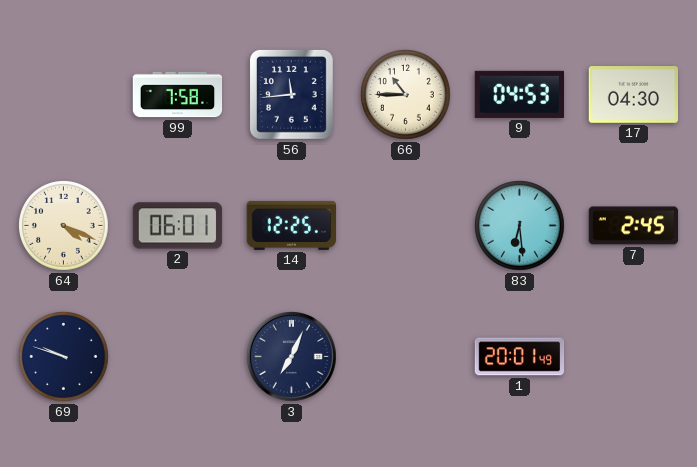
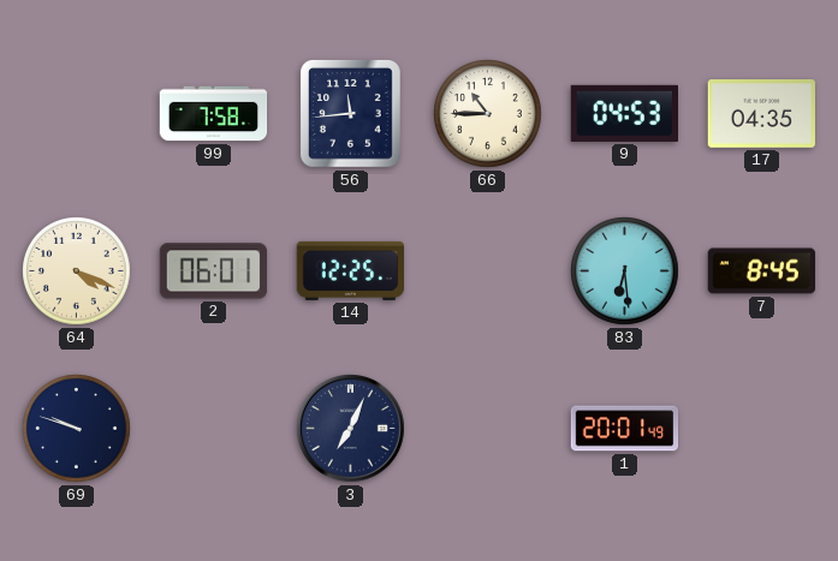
17: 04:30 -> 04:35
7: 2:45 -> 8:45
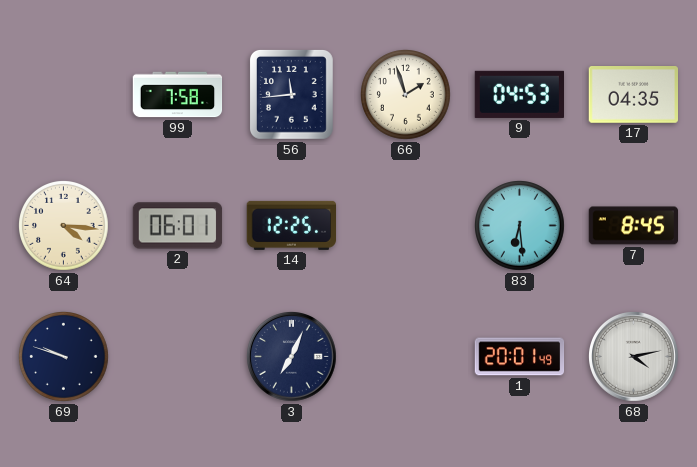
66: 10:45 -> 1:57
64: 4:19 -> 4:16
68: none -> 4:13
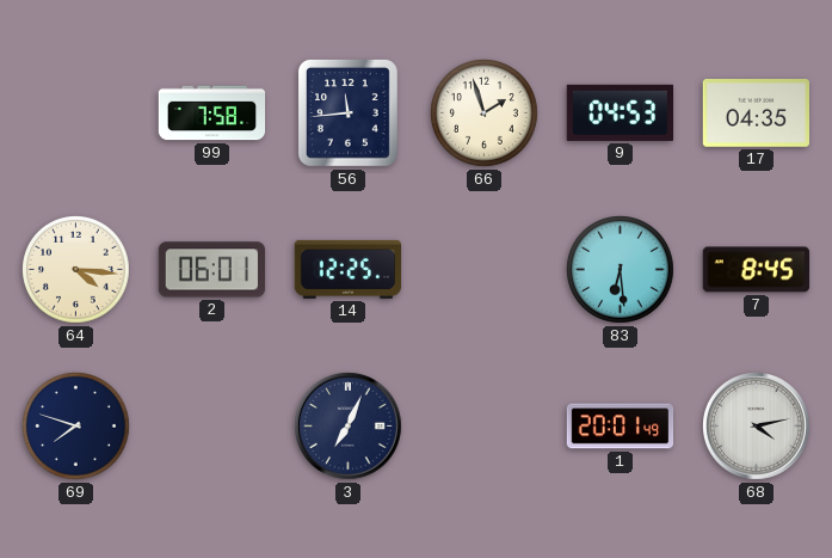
69: 9:48 -> 7:48
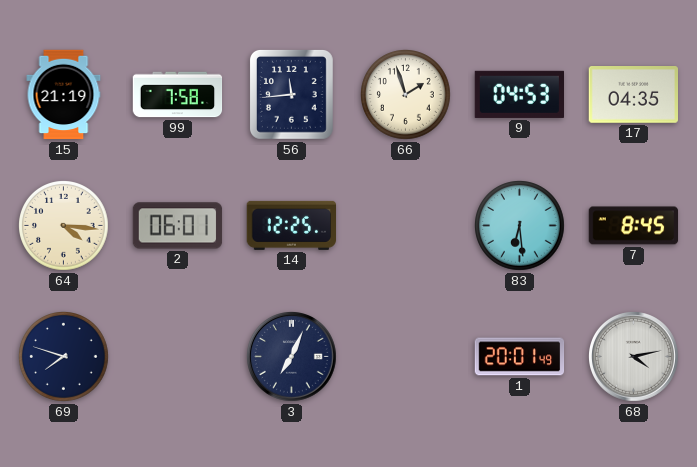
15: none -> 21:19
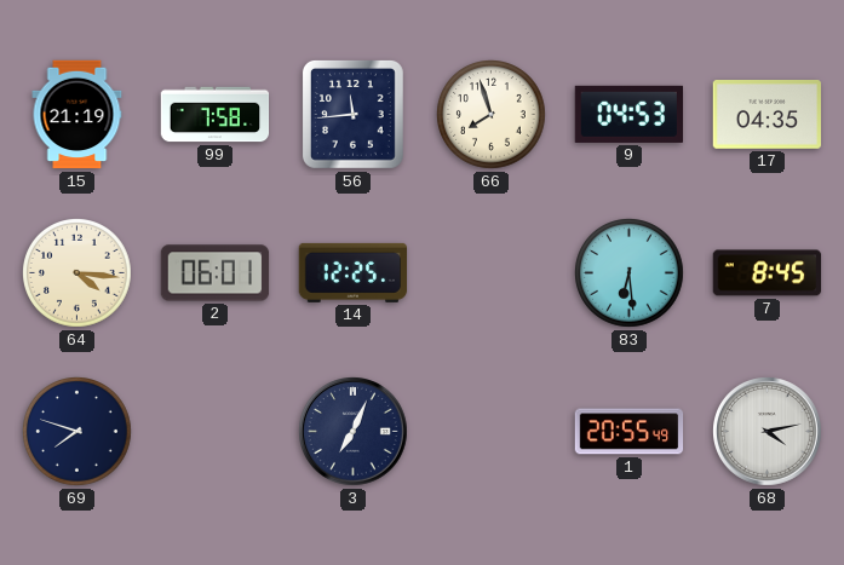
66: 1:57 -> 7:57
1: 20:01 -> 20:55
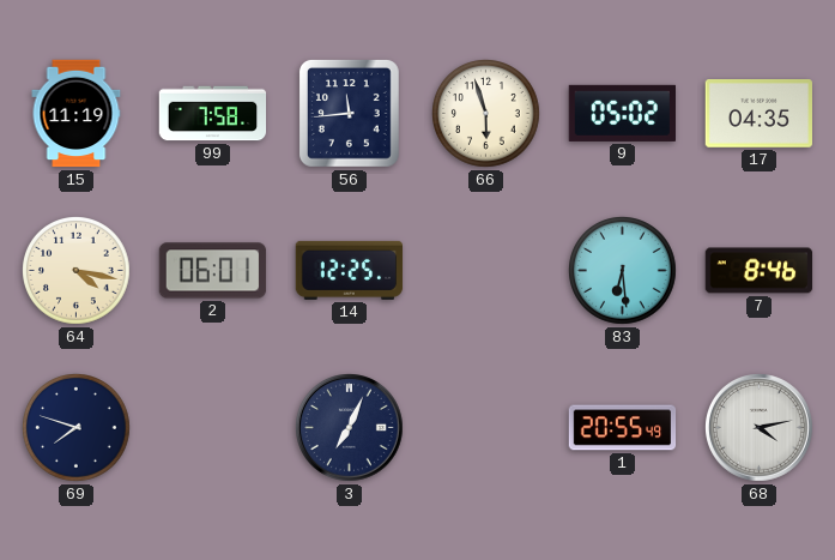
15: 21:19 -> 11:19
66: 7:57 -> 5:57
9: 04:53 -> 05:02
64: 4:16 -> 4:17
7: 8:45 -> 8:46
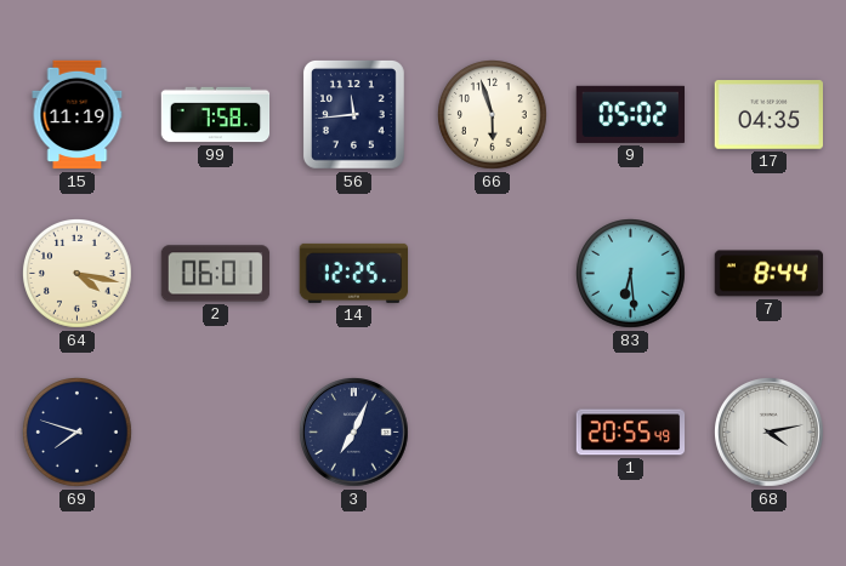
7: 8:46 -> 8:44
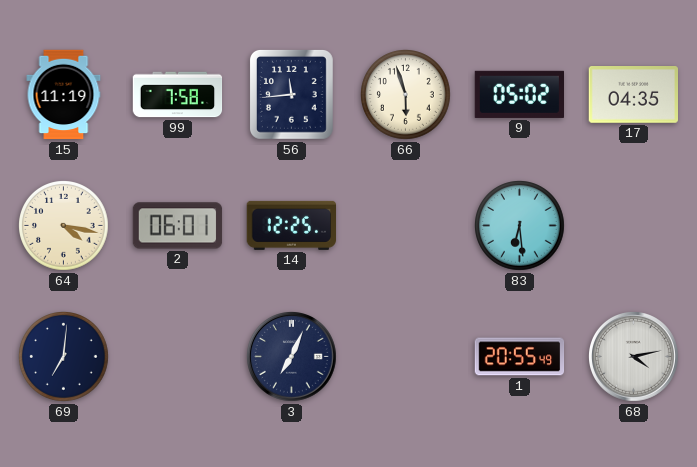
7: 8:44 -> none
69: 7:48 -> 7:01
